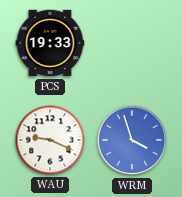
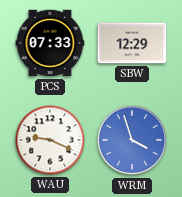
PCS: 19:33 -> 07:33
SBW: none -> 12:29
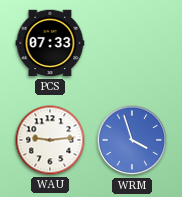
SBW: 12:29 -> none
WAU: 9:19 -> 9:14
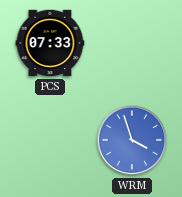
WAU: 9:14 -> none
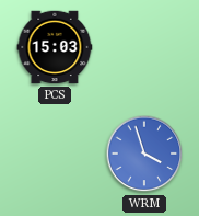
PCS: 07:33 -> 15:03
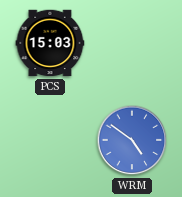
WRM: 3:57 -> 4:51
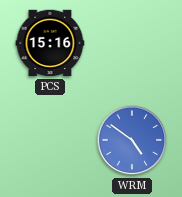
PCS: 15:03 -> 15:16
